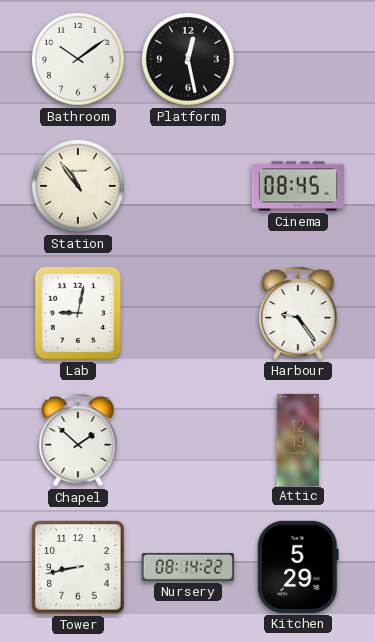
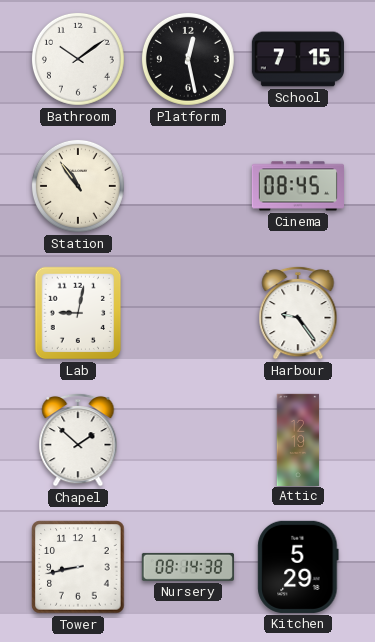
School: none -> 7:15
Nursery: 08:14:22 -> 08:14:38
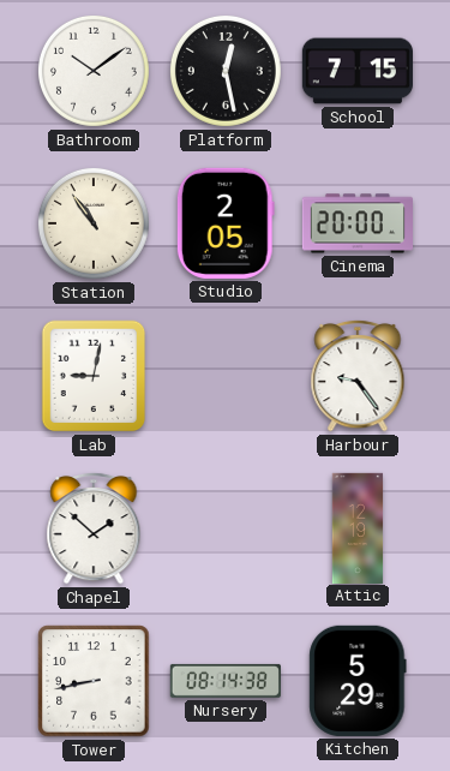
Studio: none -> 2:05
Cinema: 08:45 -> 20:00
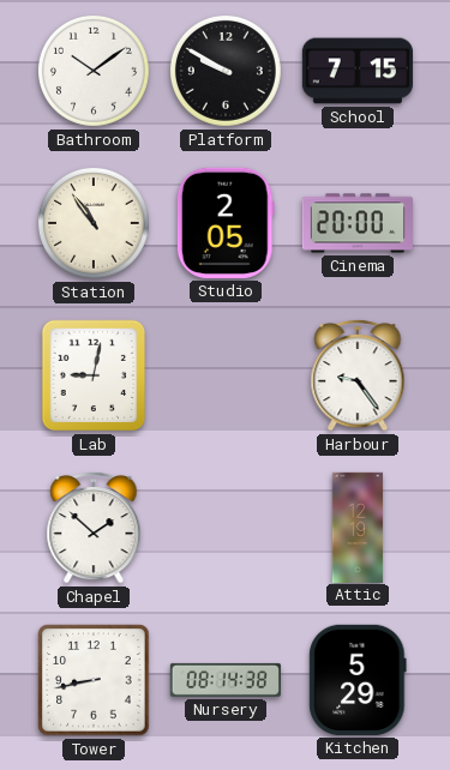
Platform: 12:28 -> 9:50
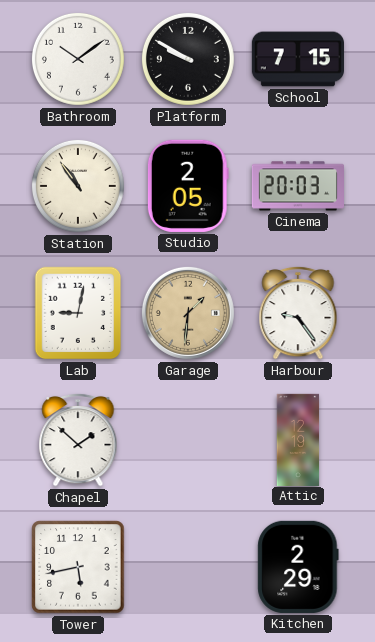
Cinema: 20:00 -> 20:03
Garage: none -> 1:31
Tower: 8:43 -> 5:43
Nursery: 08:14 -> none
Kitchen: 5:29 -> 2:29
